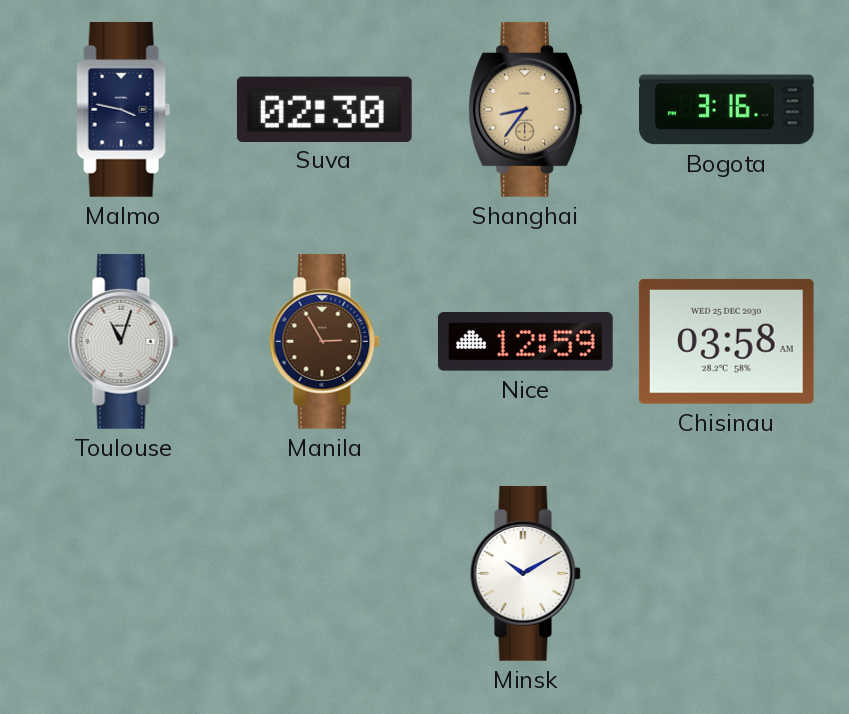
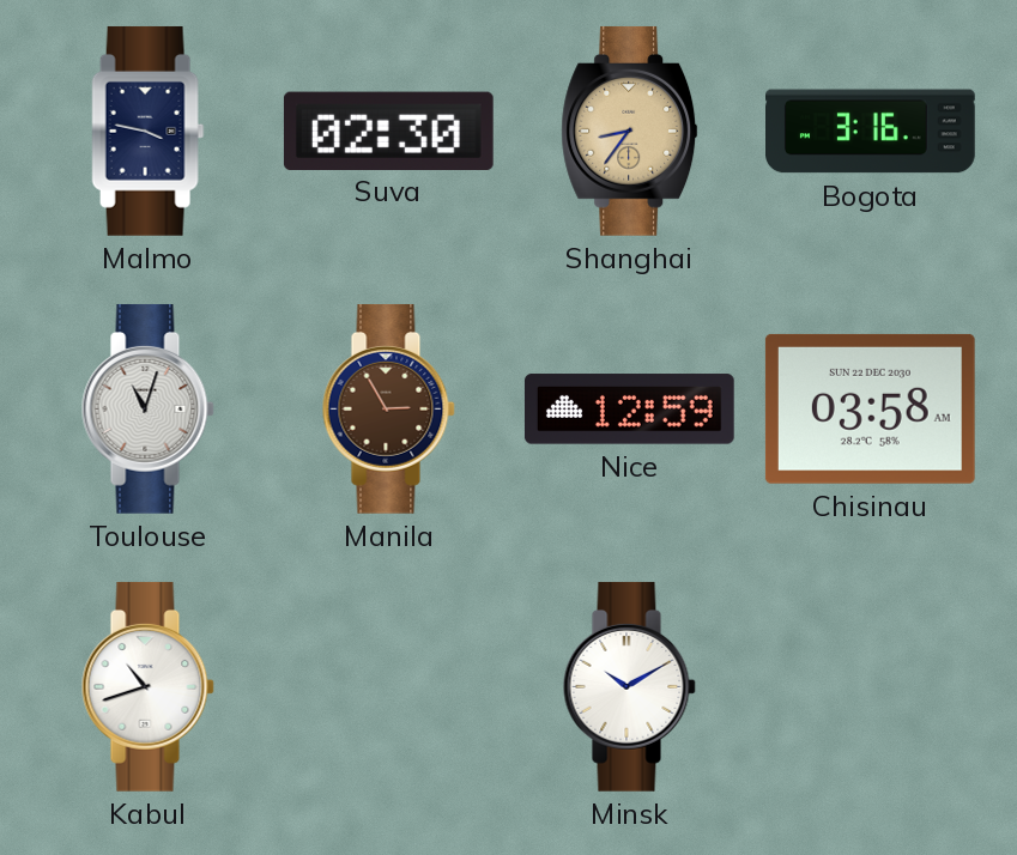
Chisinau date: WED 25 DEC 2030 -> SUN 22 DEC 2030
Kabul: none -> 10:42
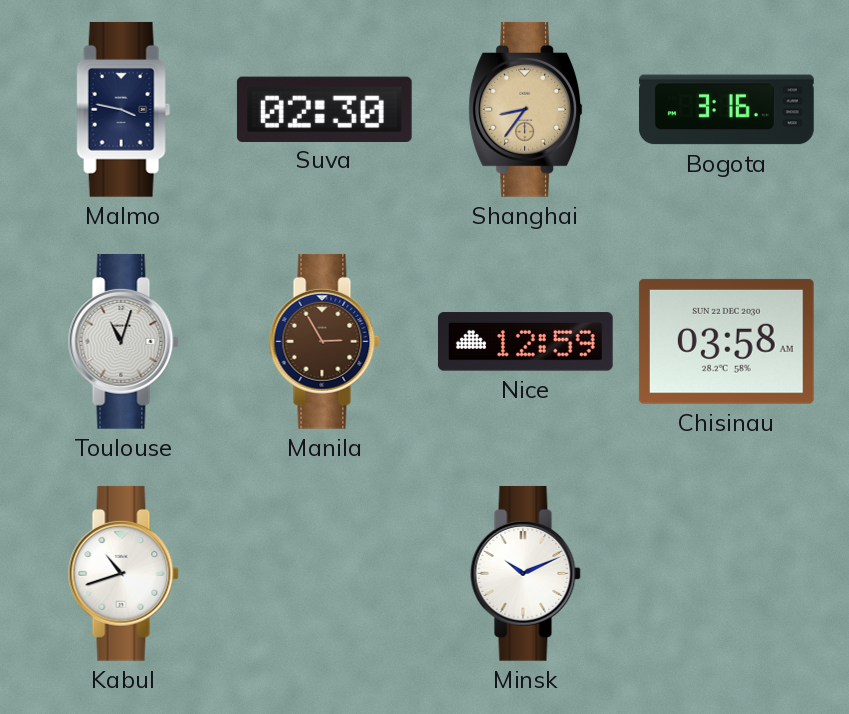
Minsk: 10:10 -> 10:11
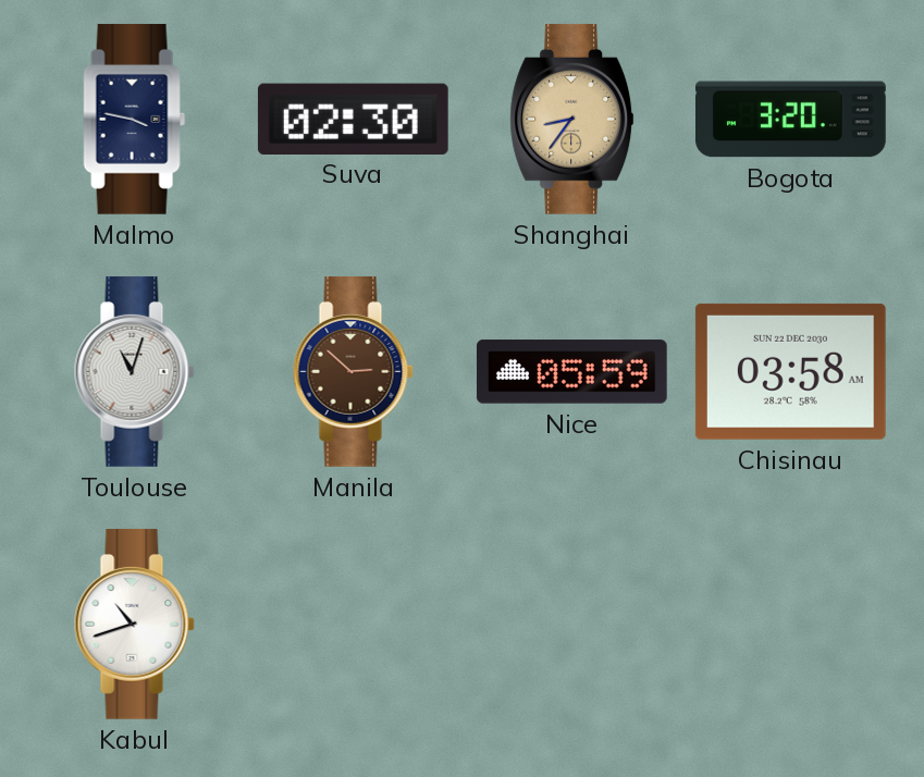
Bogota: 3:16 -> 3:20
Manila: 2:55 -> 2:52
Nice: 12:59 -> 05:59
Minsk: 10:11 -> none
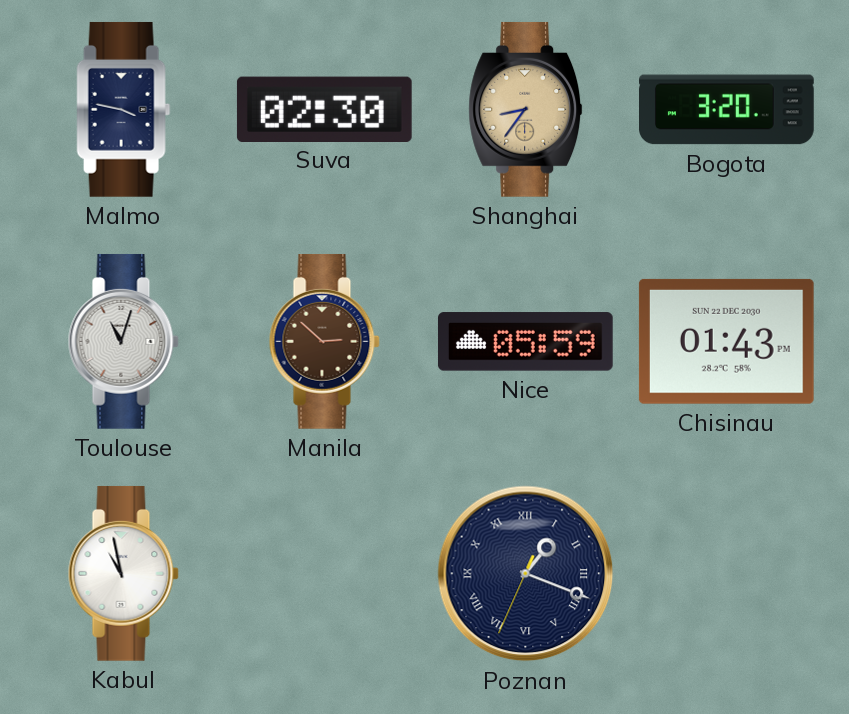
Chisinau: 03:58 -> 01:43
Kabul: 10:42 -> 10:58
Poznan: none -> 1:18
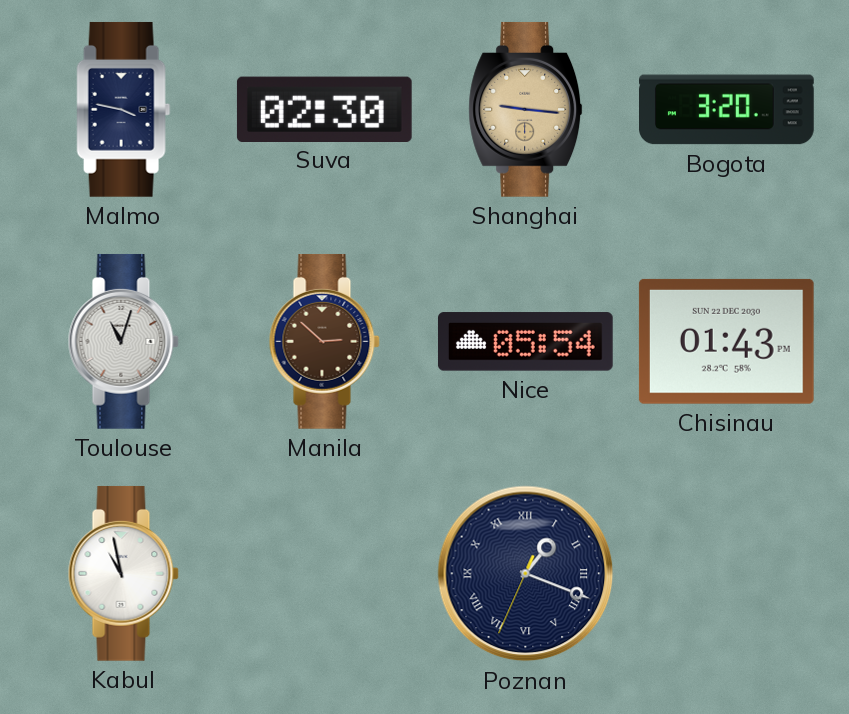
Shanghai: 8:36 -> 9:16
Nice: 05:59 -> 05:54
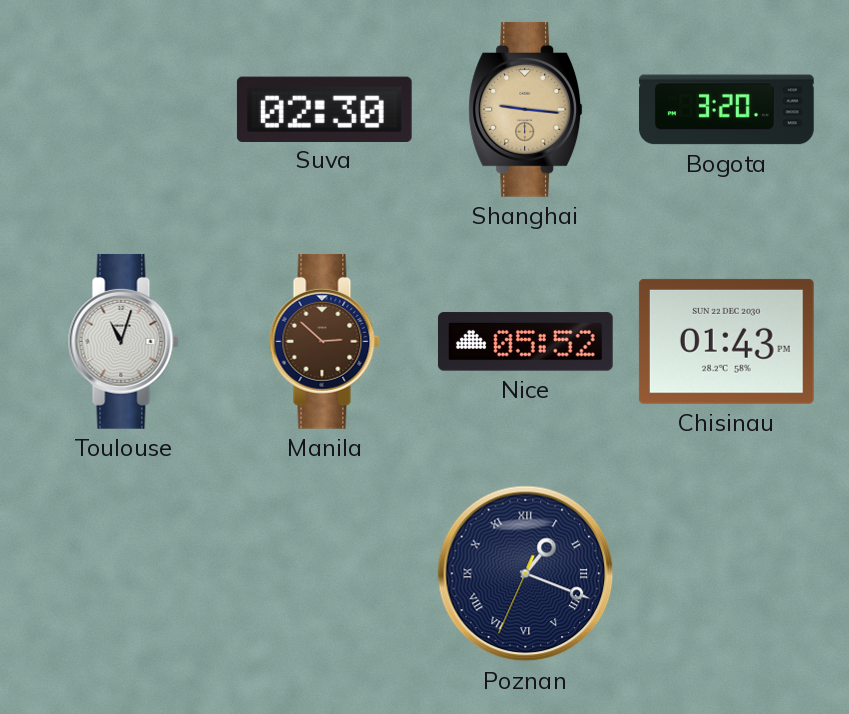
Malmo: 3:47 -> none
Nice: 05:54 -> 05:52
Kabul: 10:58 -> none
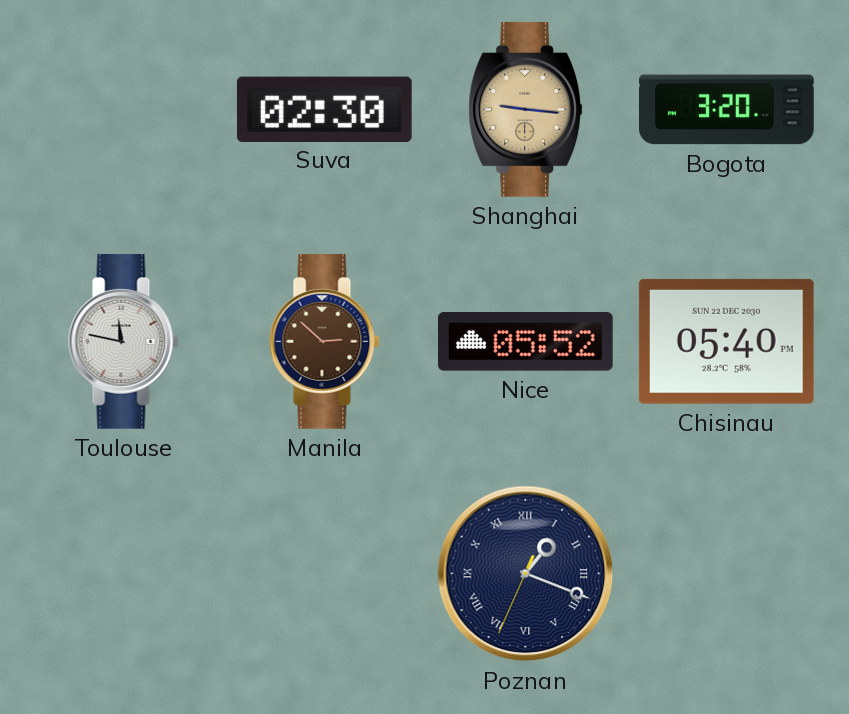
Toulouse: 11:03 -> 11:47
Chisinau: 01:43 -> 05:40
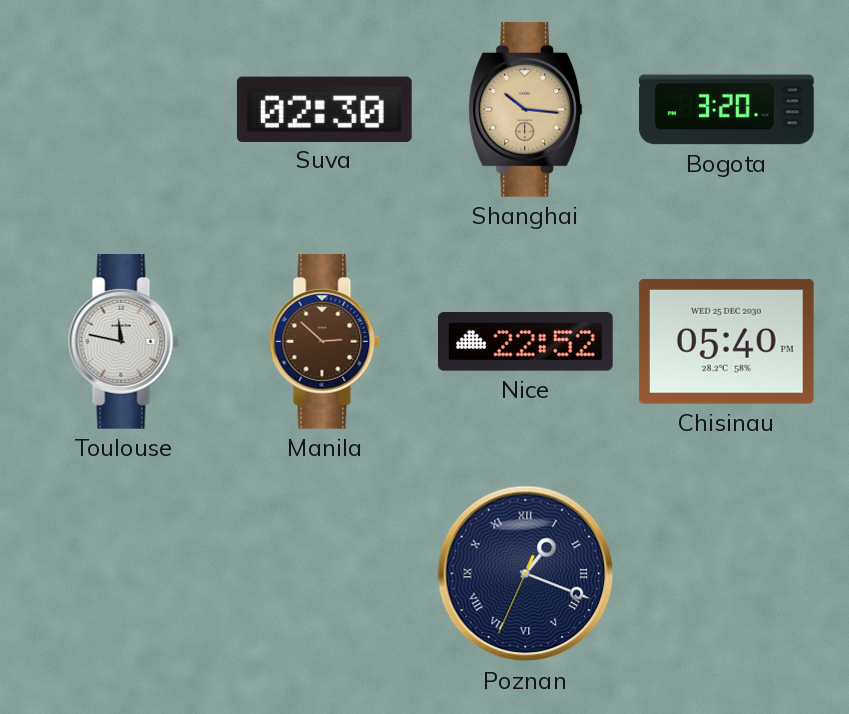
Shanghai: 9:16 -> 10:16
Nice: 05:52 -> 22:52
Chisinau date: SUN 22 DEC 2030 -> WED 25 DEC 2030
